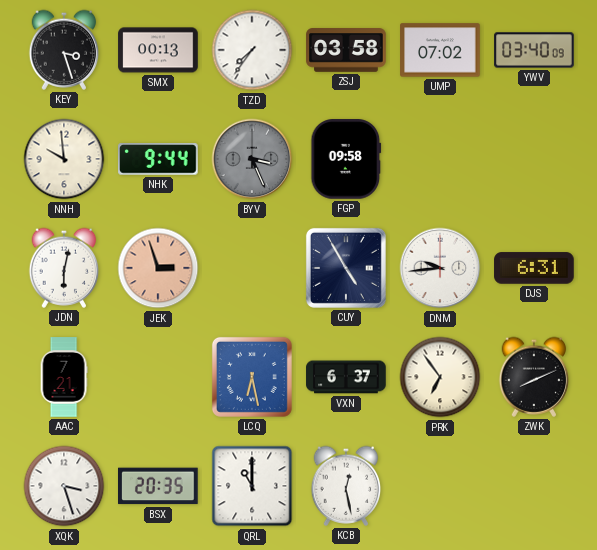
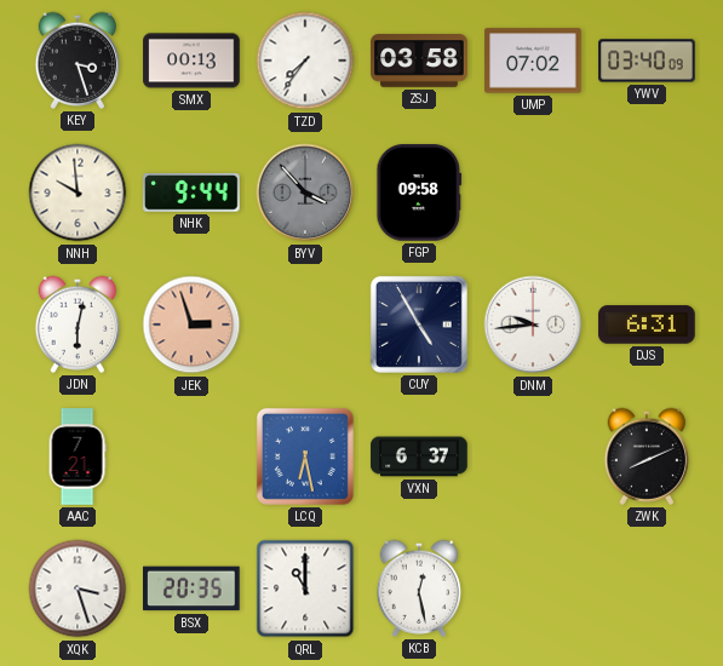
BYV: 3:26 -> 3:53
PRK: 6:54 -> none
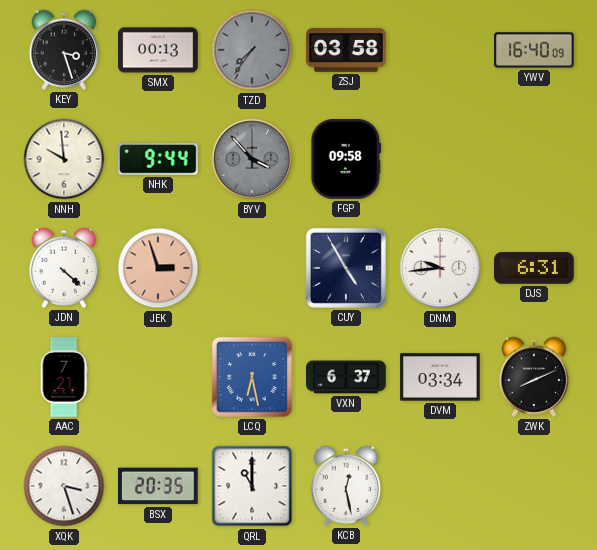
TZD dial: white -> grey
UMP: 07:02 -> none
YWV: 03:40 -> 16:40
JDN: 6:02 -> 4:22
DVM: none -> 03:34
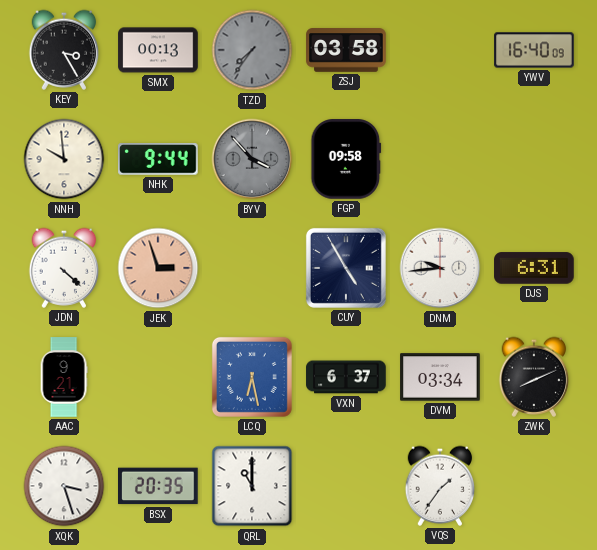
KEY: 3:27 -> 3:25
AAC: 7:21 -> 9:21
KCB: 12:28 -> none
VQS: none -> 1:36
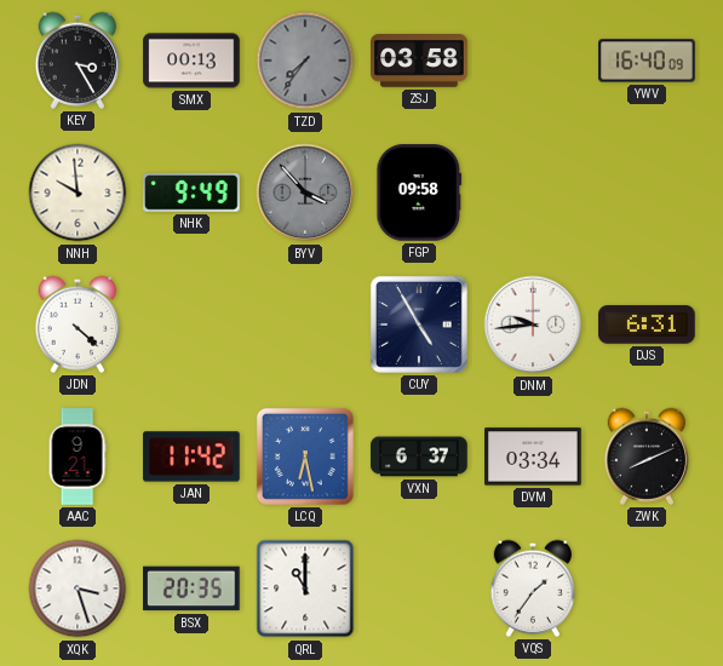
NHK: 9:44 -> 9:49
JEK: 2:57 -> none
JAN: none -> 11:42
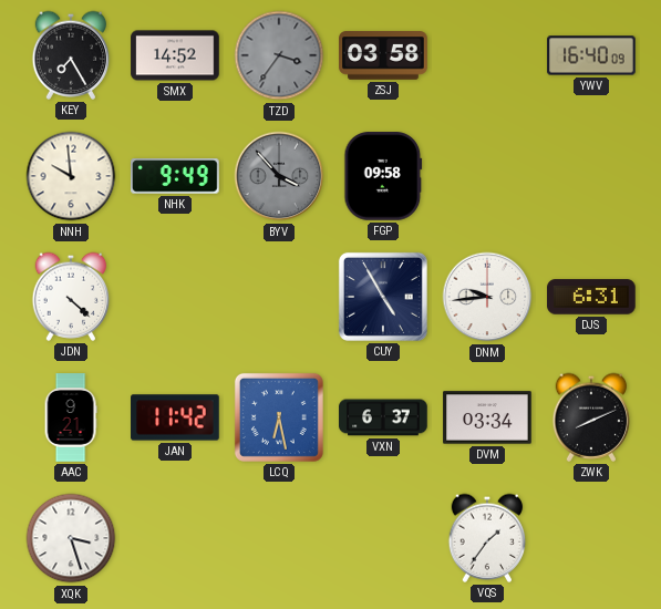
KEY: 3:25 -> 7:25
SMX: 00:13 -> 14:52
TZD: 7:36 -> 3:36
BSX: 20:35 -> none
QRL: 11:00 -> none
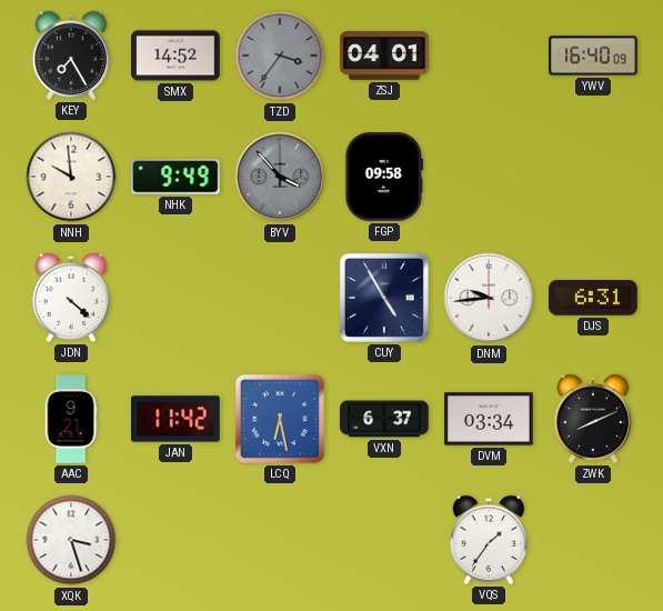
ZSJ: 03:58 -> 04:01
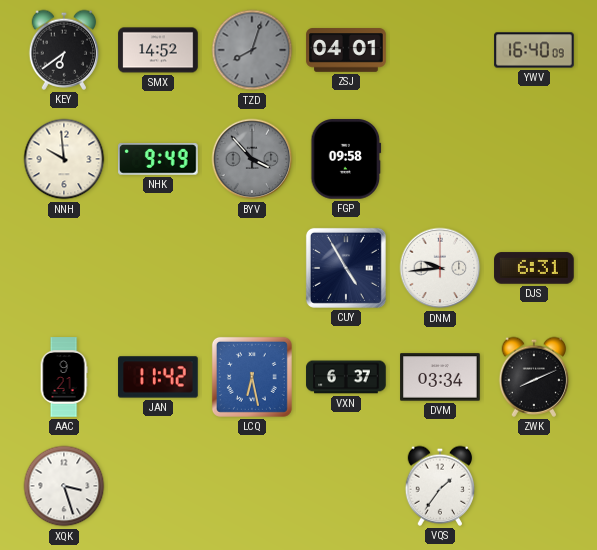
KEY: 7:25 -> 6:39
TZD: 3:36 -> 8:03
JDN: 4:22 -> none
